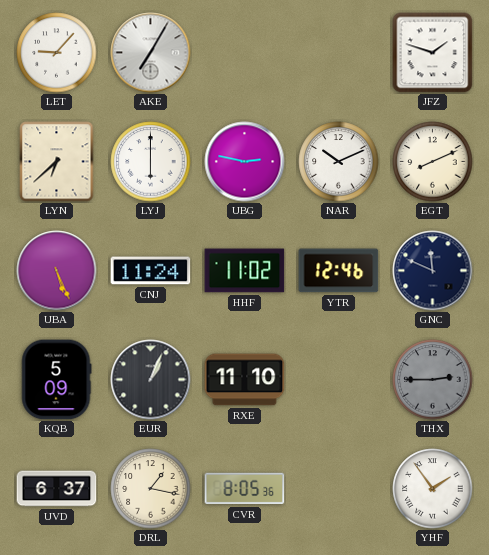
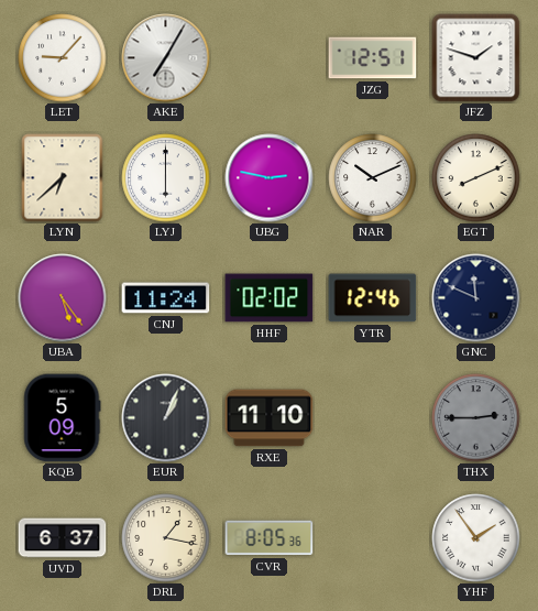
JZG: none -> 12:51
UBA: 5:26 -> 5:24
HHF: 11:02 -> 02:02
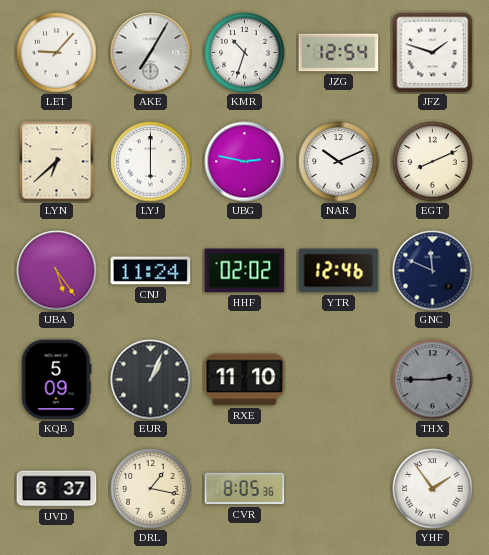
KMR: none -> 10:33
JZG: 12:51 -> 12:54
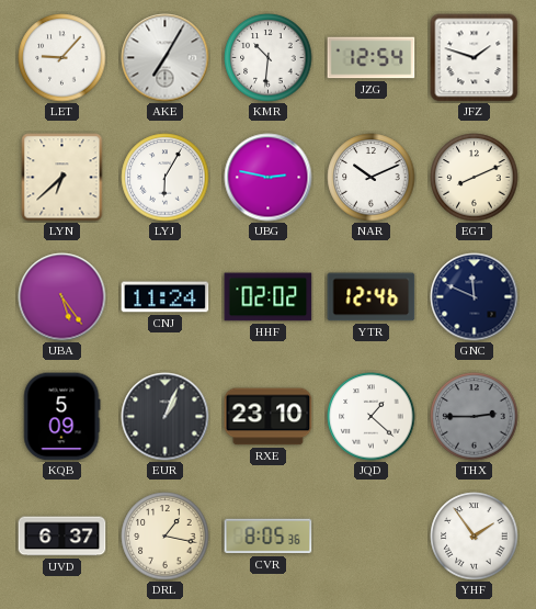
KMR: 10:33 -> 10:31
LYJ: 6:00 -> 6:05
RXE: 11:10 -> 23:10
JQD: none -> 1:22
